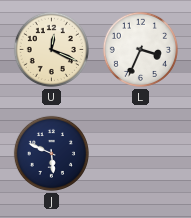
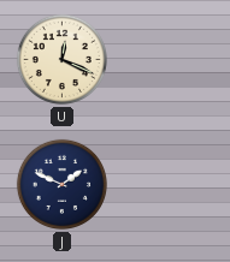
L: 3:34 -> none
J: 5:49 -> 1:49
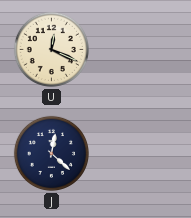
J: 1:49 -> 12:22
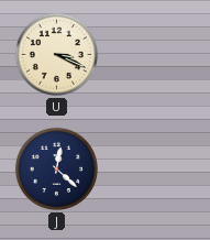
U: 12:19 -> 3:19
